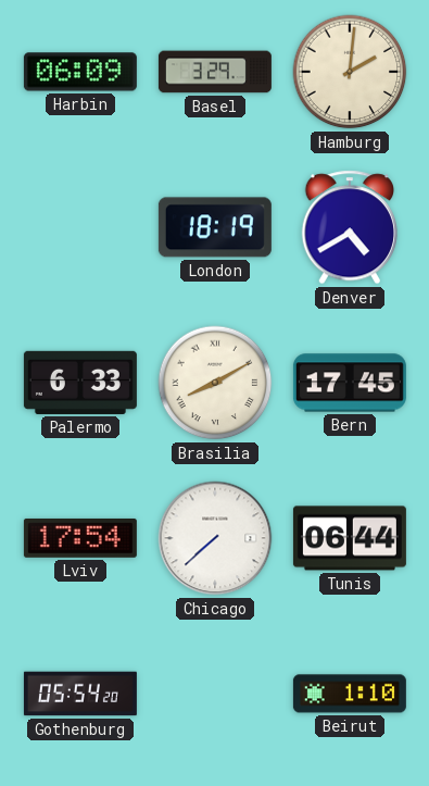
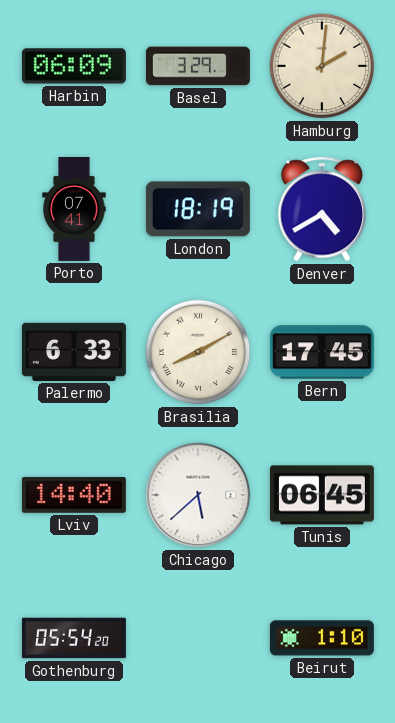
Porto: none -> 07:41
Lviv: 17:54 -> 14:40
Chicago: 7:38 -> 5:38
Tunis: 06:44 -> 06:45
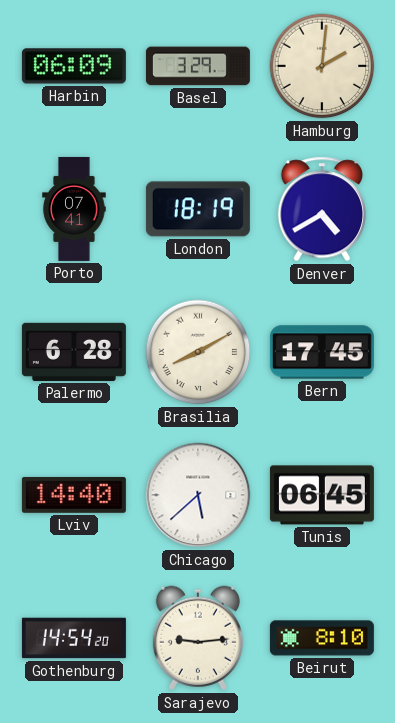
Palermo: 6:33 -> 6:28
Gothenburg: 05:54 -> 14:54
Sarajevo: none -> 9:14
Beirut: 1:10 -> 8:10
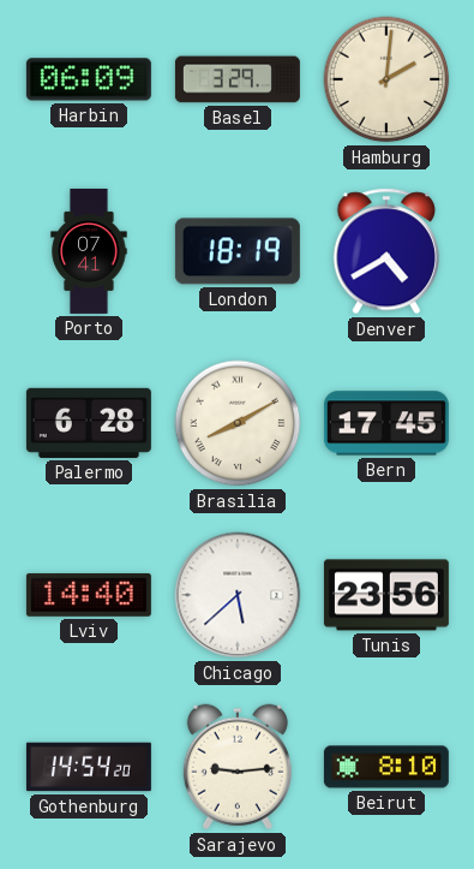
Tunis: 06:45 -> 23:56
